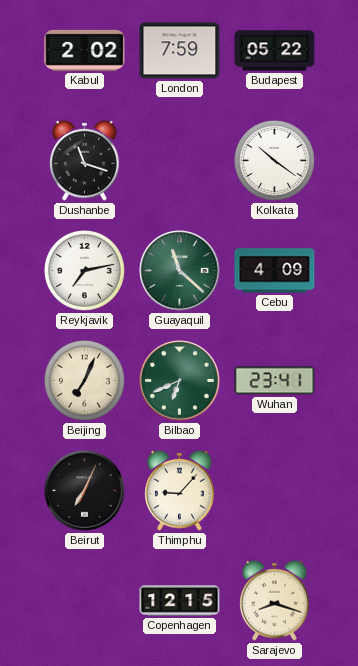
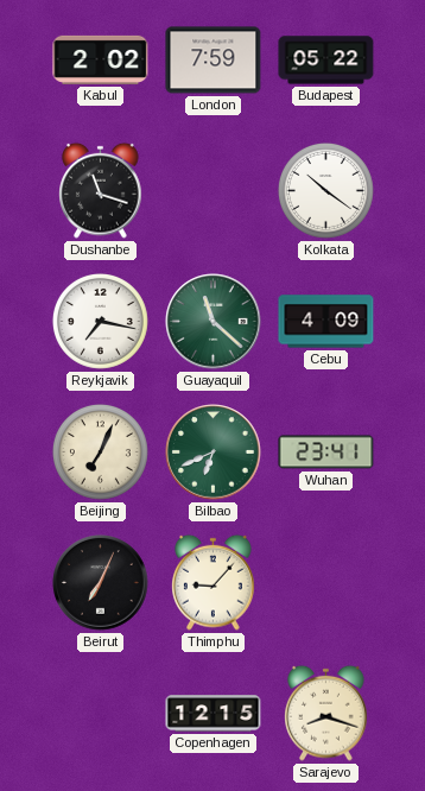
Reykjavik: 7:13 -> 7:17
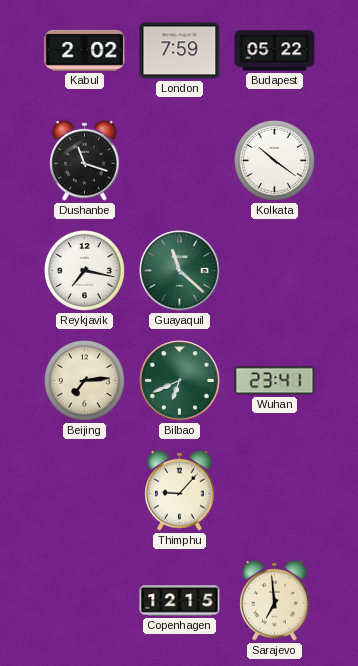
Cebu: 4:09 -> none
Beijing: 7:04 -> 7:14
Beirut: 7:04 -> none
Sarajevo: 8:18 -> 6:59
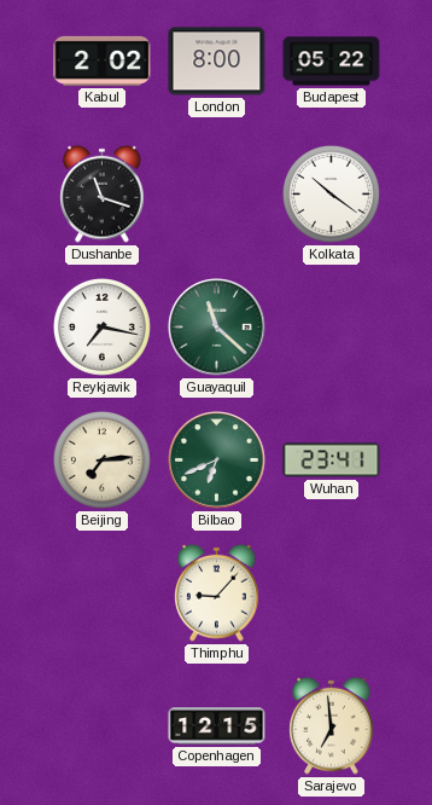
London: 7:59 -> 8:00
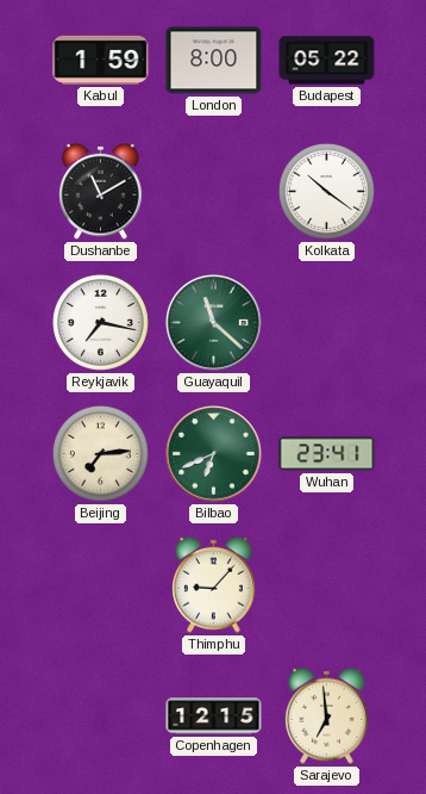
Kabul: 2:02 -> 1:59
Dushanbe: 11:18 -> 11:10
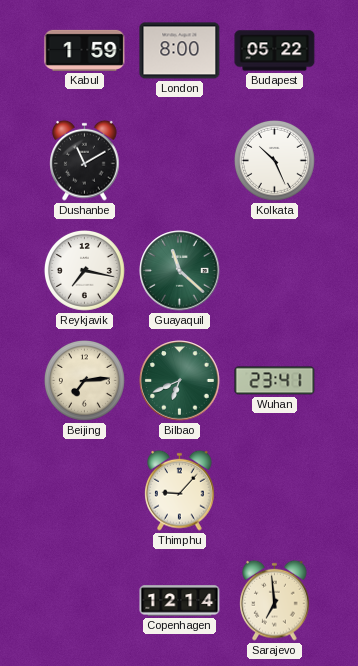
Kolkata: 10:21 -> 10:26
Copenhagen: 12:15 -> 12:14
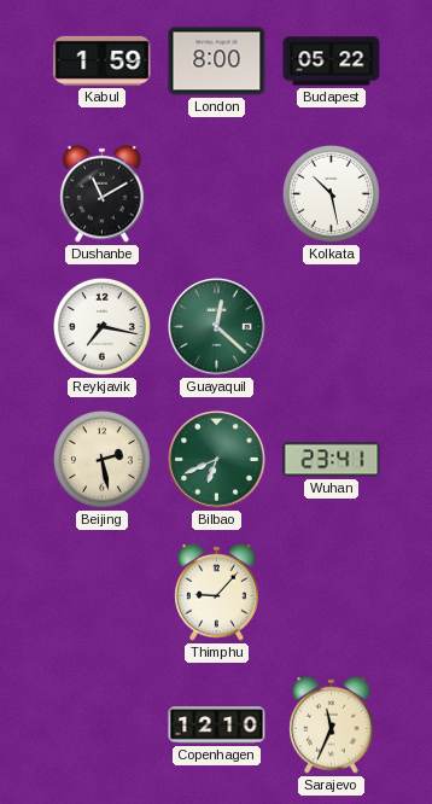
Kolkata: 10:26 -> 10:28
Guayaquil: 11:22 -> 12:22
Beijing: 7:14 -> 2:28
Copenhagen: 12:14 -> 12:10
Sarajevo: 6:59 -> 11:34
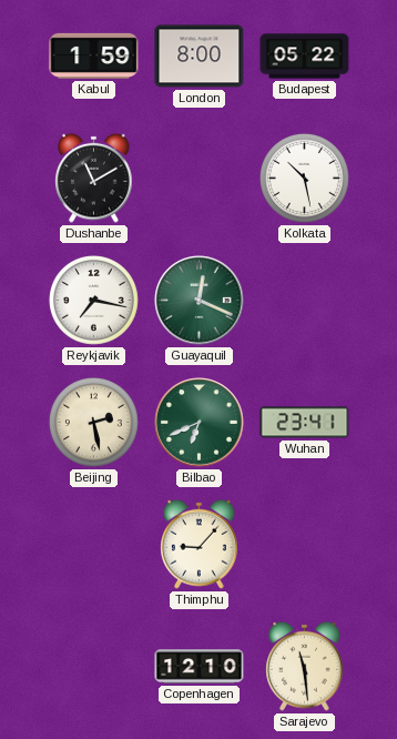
Guayaquil: 12:22 -> 12:19
Sarajevo: 11:34 -> 11:29
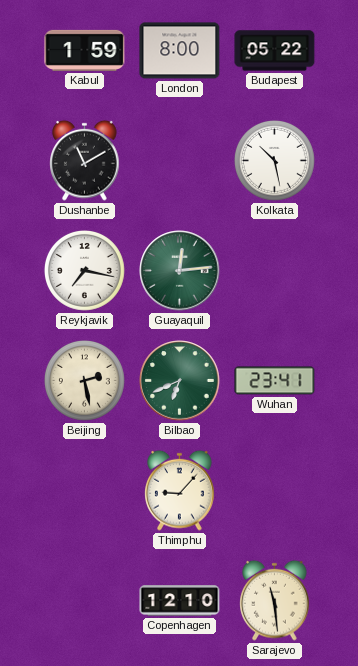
Guayaquil: 12:19 -> 12:14
